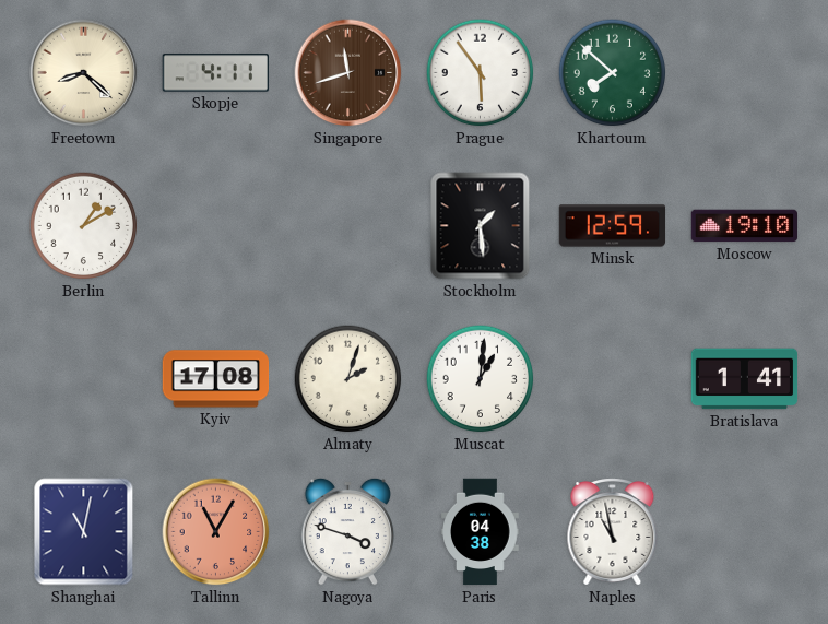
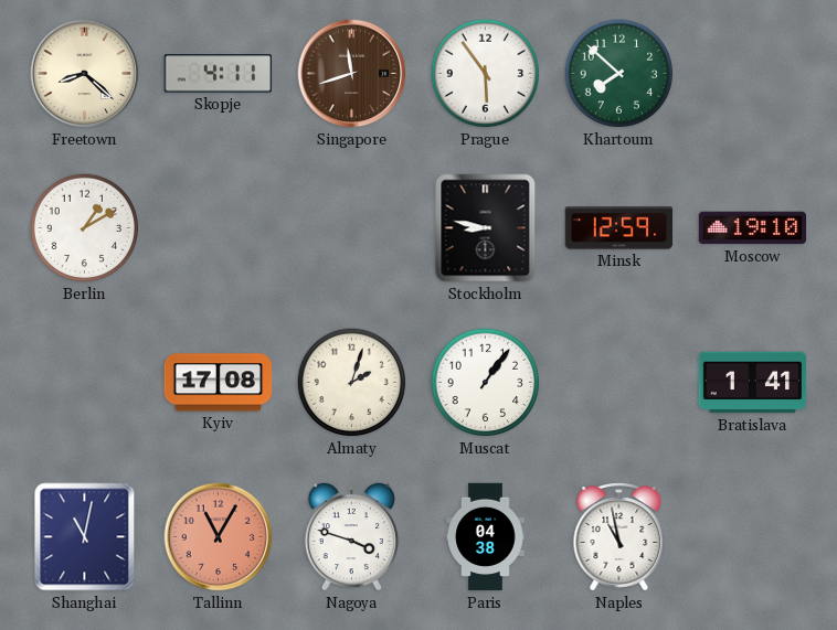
Stockholm: 1:29 -> 8:47
Muscat: 1:01 -> 1:06
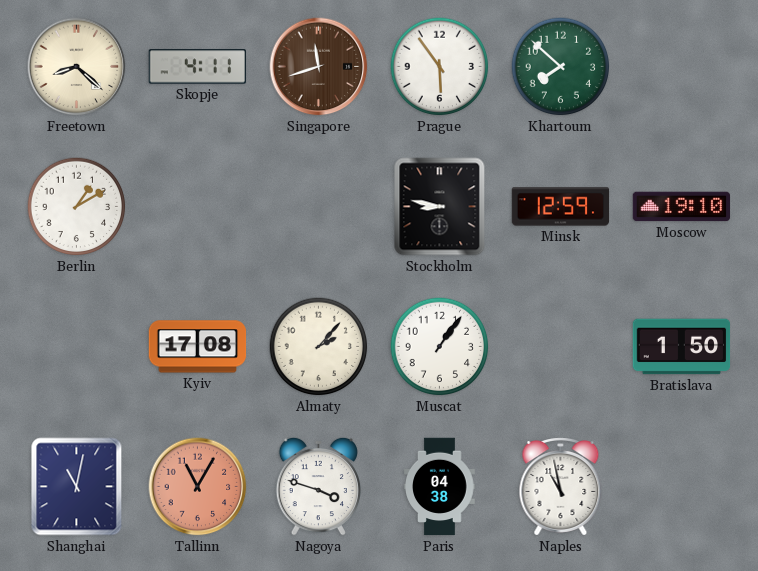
Almaty: 2:03 -> 2:07
Bratislava: 1:41 -> 1:50
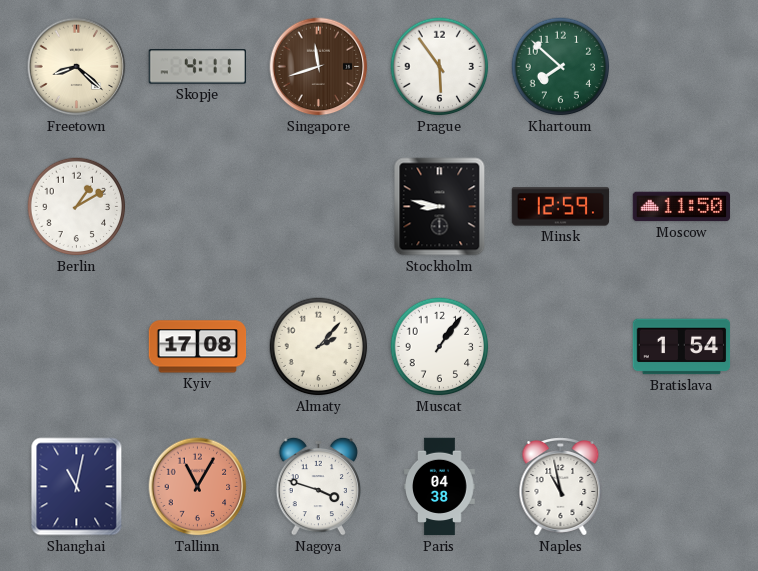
Moscow: 19:10 -> 11:50
Bratislava: 1:50 -> 1:54
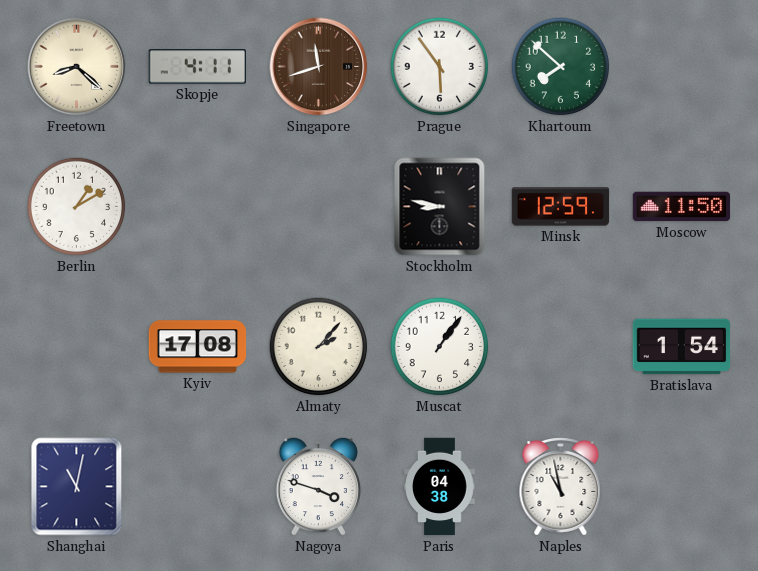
Tallinn: 11:05 -> none
